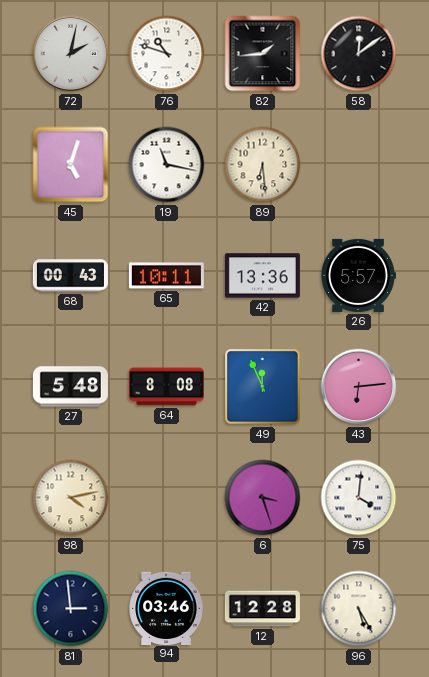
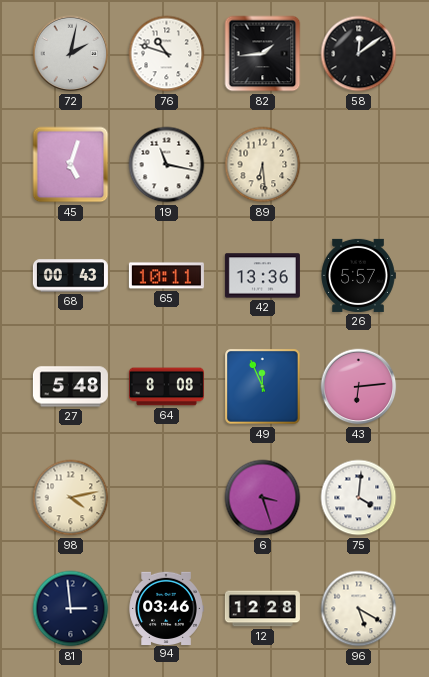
96: 5:25 -> 5:20
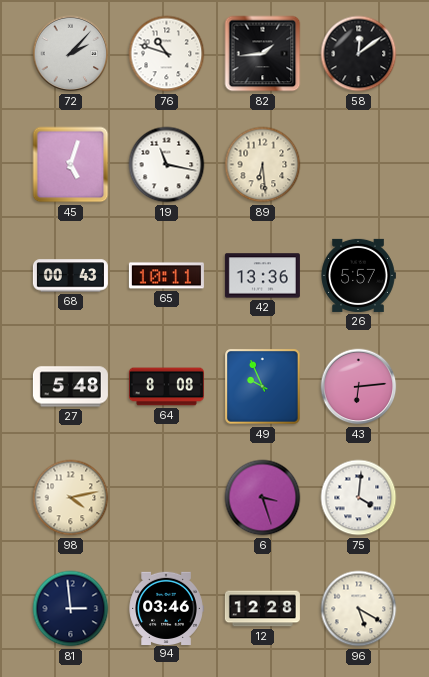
72: 2:02 -> 2:07
49: 11:56 -> 9:56
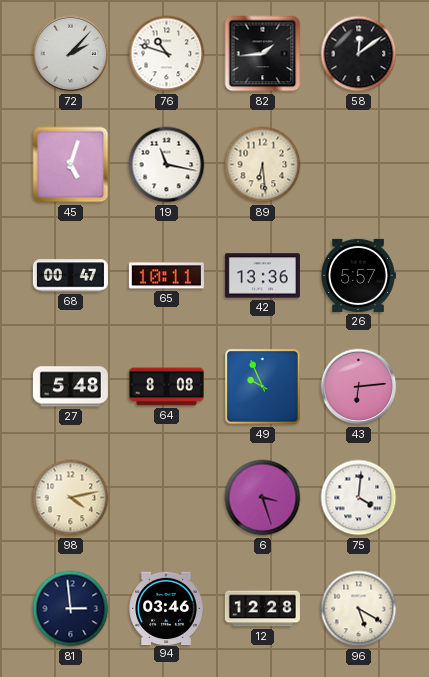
68: 00:43 -> 00:47
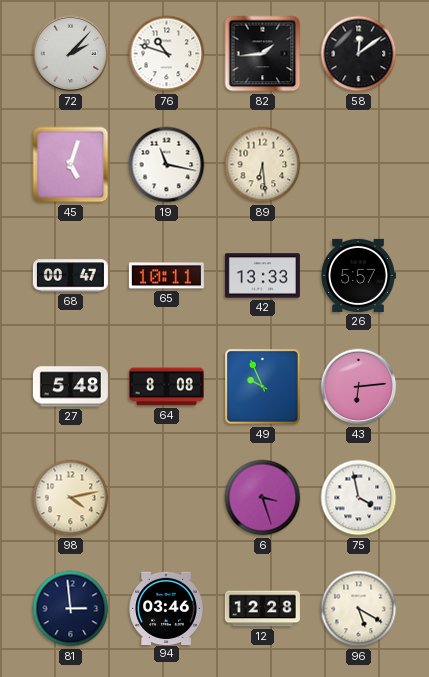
42: 13:36 -> 13:33
75: 4:01 -> 3:58
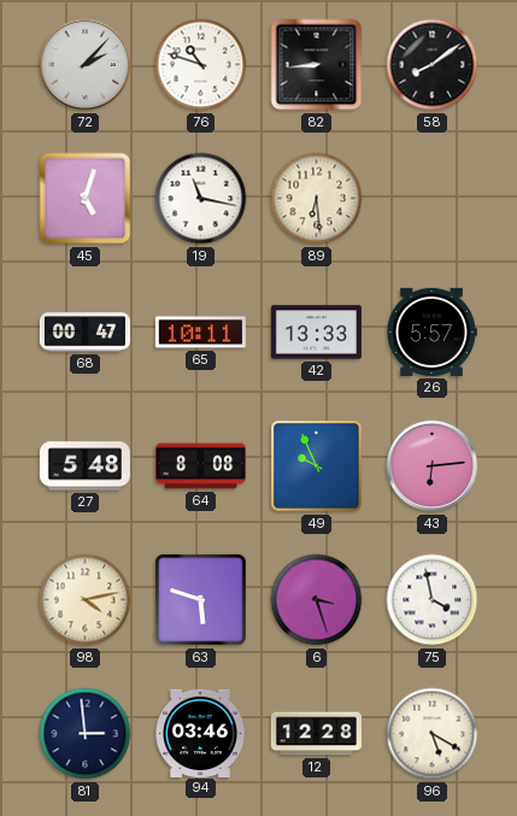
82: 1:44 -> 8:44
58: 12:09 -> 8:09
63: none -> 5:48
